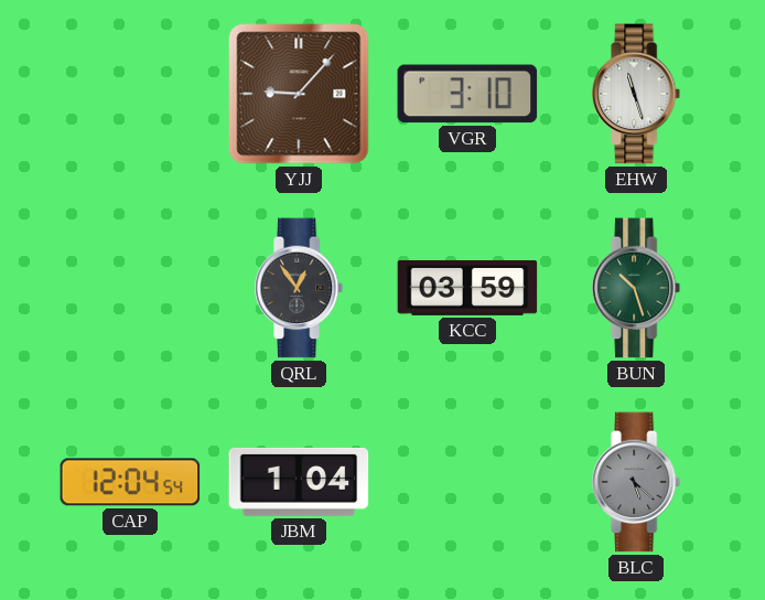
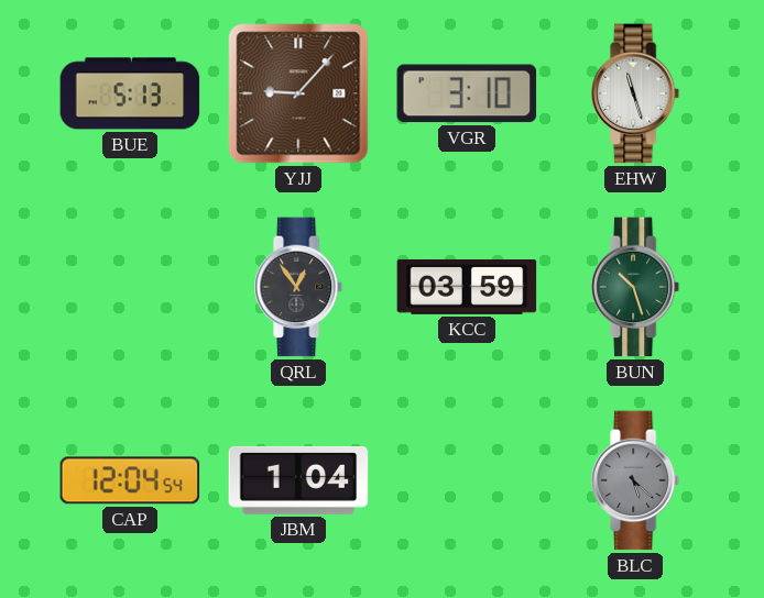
BUE: none -> 5:13
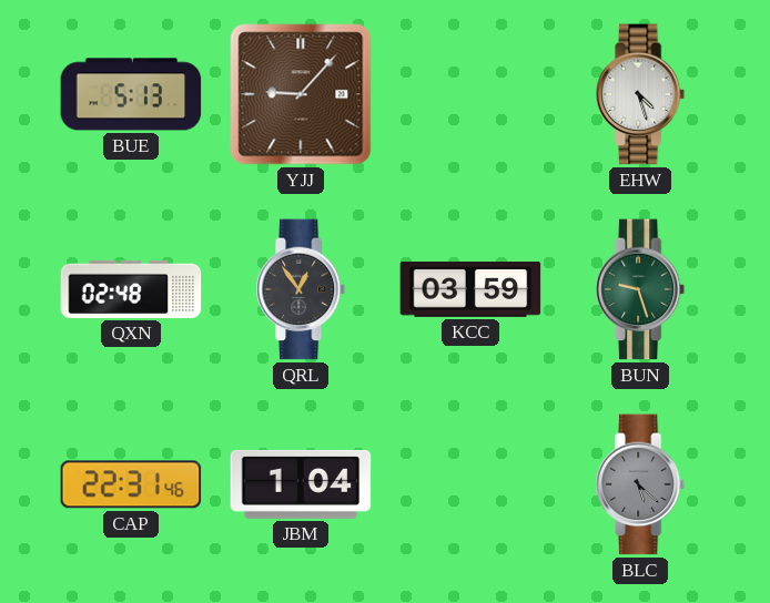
VGR: 3:10 -> none
EHW: 11:27 -> 4:27
QXN: none -> 02:48
BUN: 10:27 -> 9:27
CAP: 12:04 -> 22:31
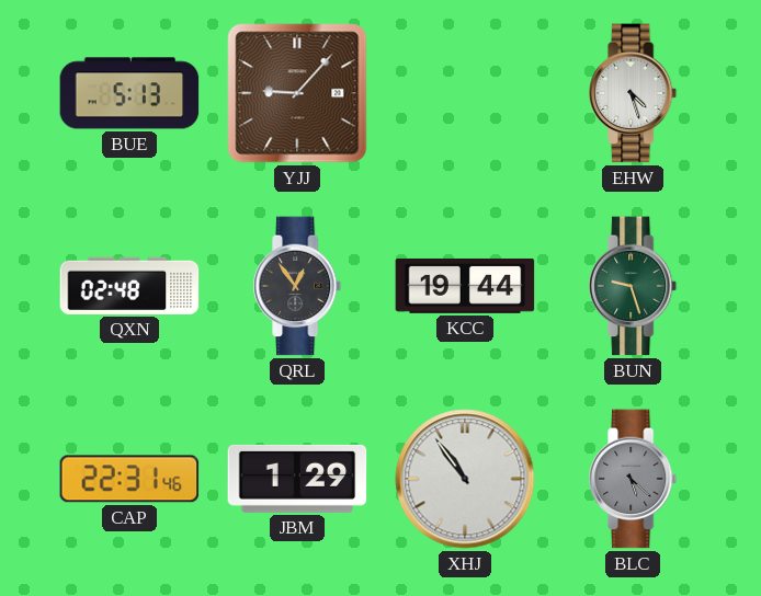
KCC: 03:59 -> 19:44
JBM: 1:04 -> 1:29
XHJ: none -> 10:54
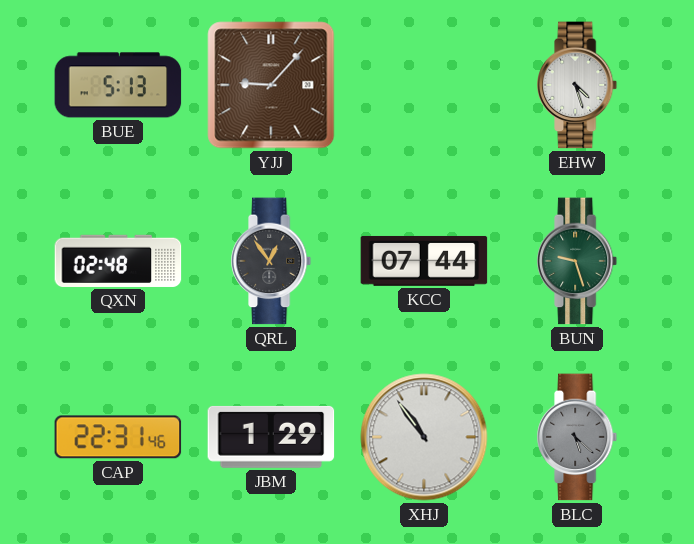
KCC: 19:44 -> 07:44
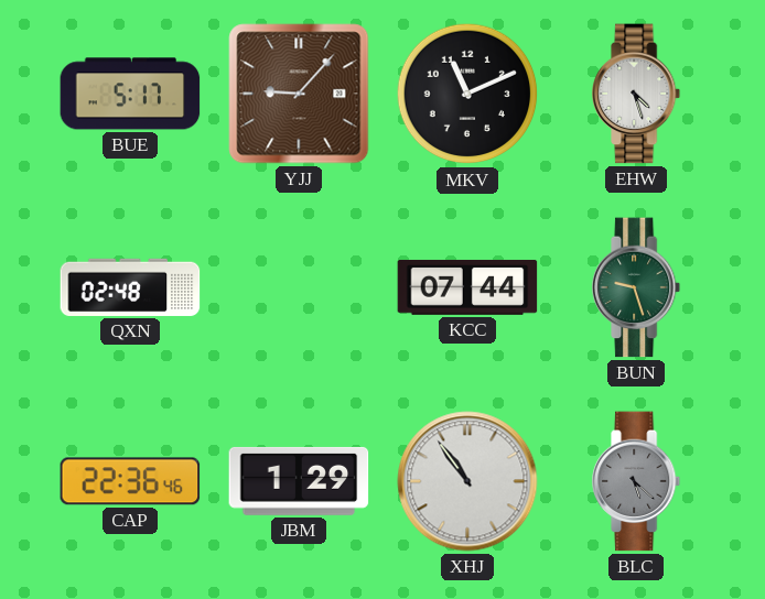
BUE: 5:13 -> 5:17
MKV: none -> 11:11
QRL: 12:54 -> none
CAP: 22:31 -> 22:36
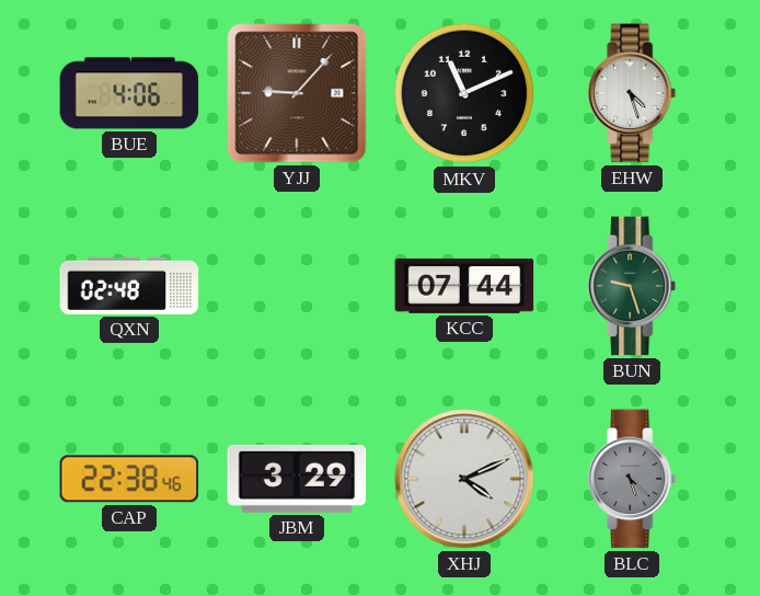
BUE: 5:17 -> 4:06
CAP: 22:36 -> 22:38
JBM: 1:29 -> 3:29
XHJ: 10:54 -> 4:11
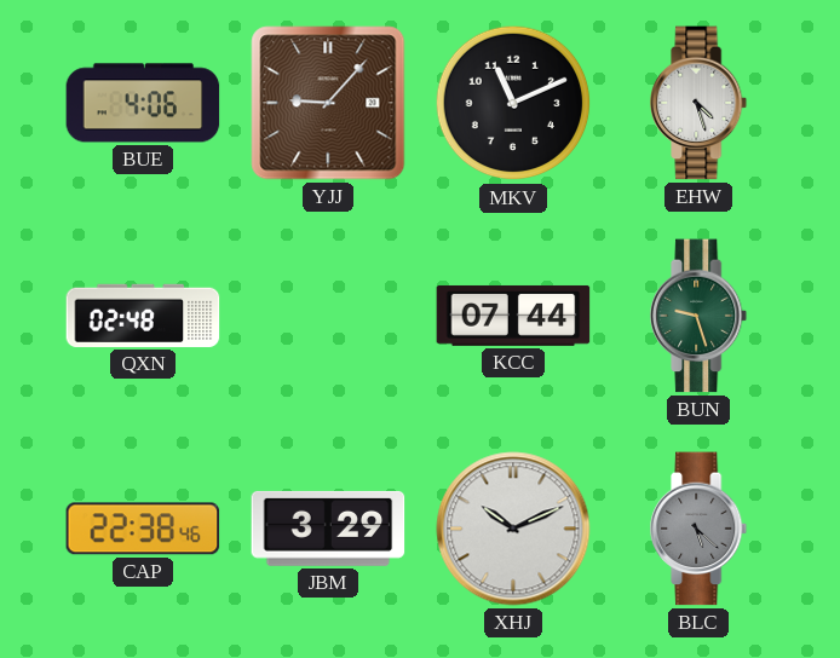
XHJ: 4:11 -> 10:11
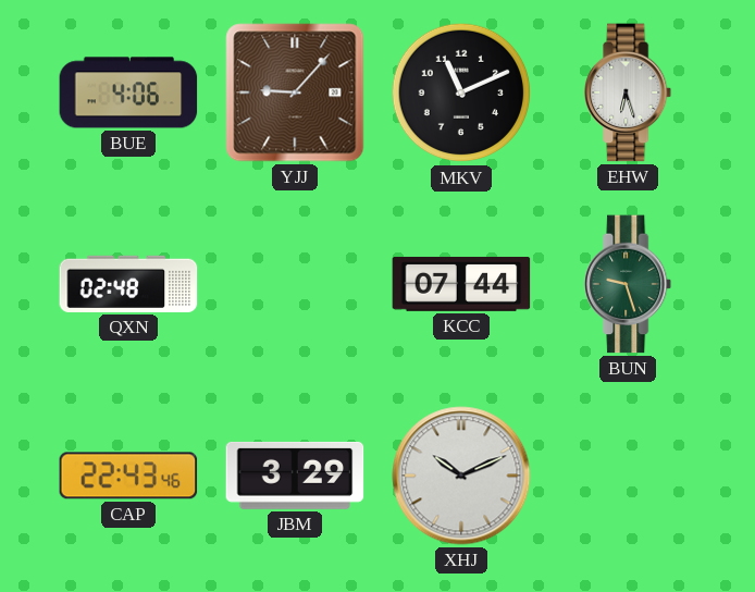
EHW: 4:27 -> 6:27
CAP: 22:38 -> 22:43
BLC: 5:22 -> none
